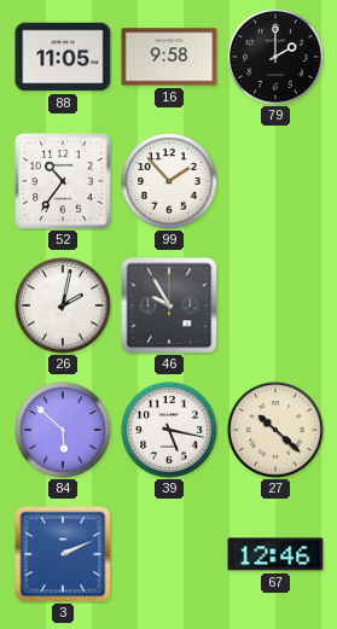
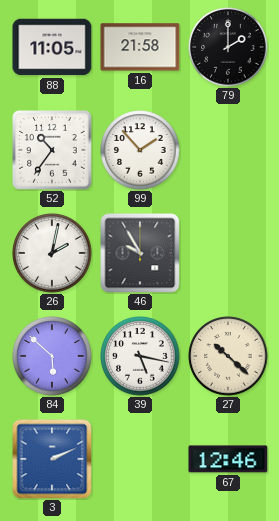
16: 9:58 -> 21:58
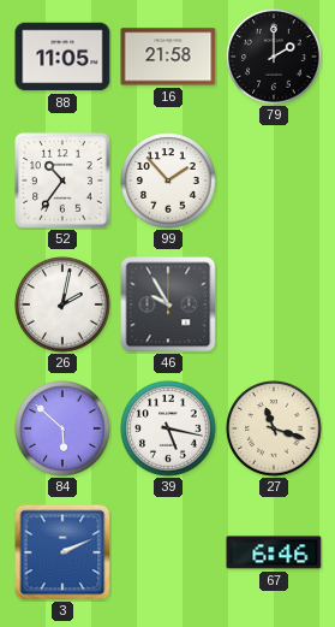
27: 10:22 -> 11:18
67: 12:46 -> 6:46
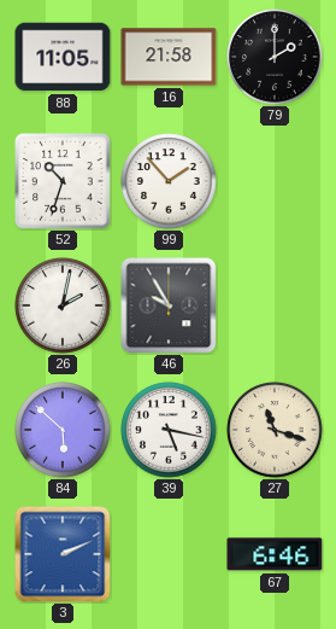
52: 10:36 -> 10:33
